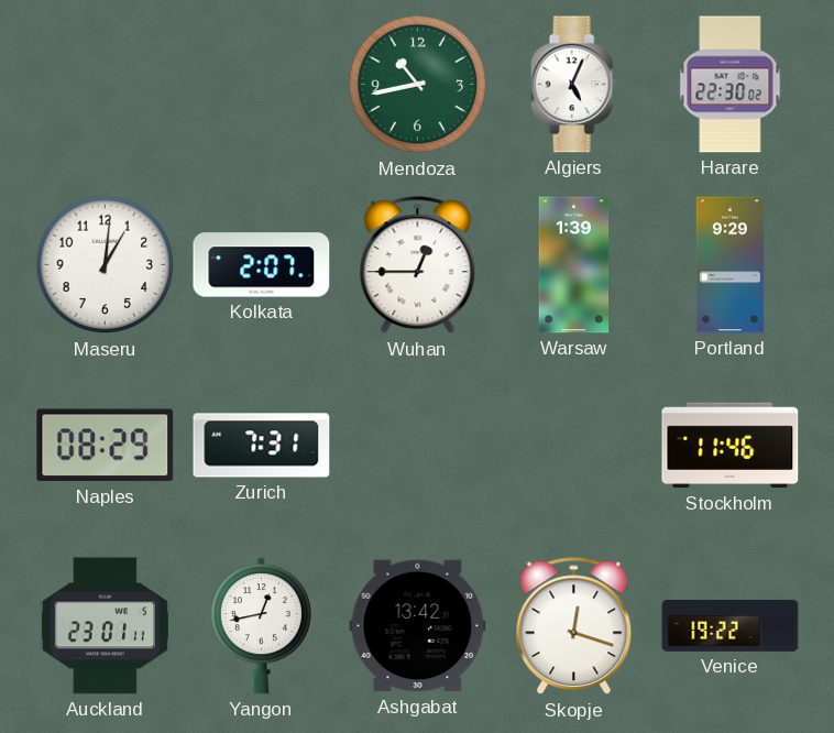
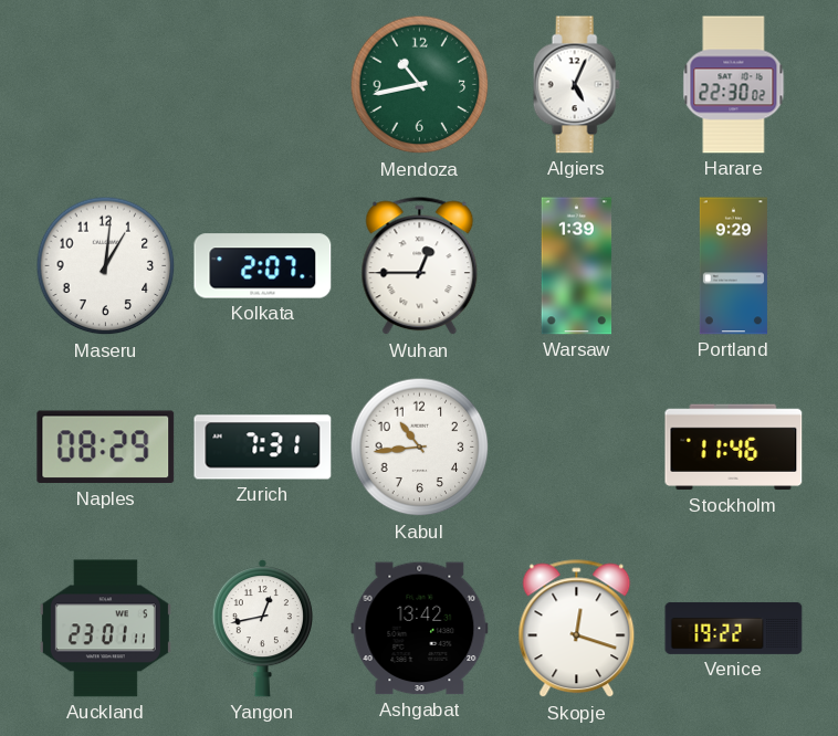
Kabul: none -> 10:44
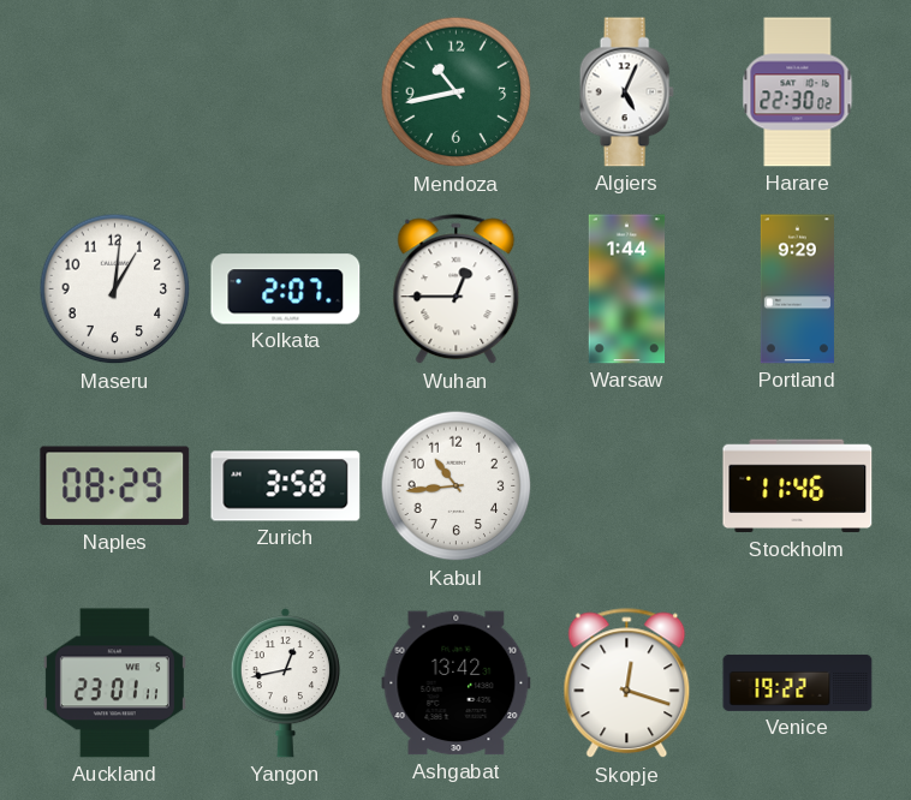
Warsaw: 1:39 -> 1:44
Zurich: 7:31 -> 3:58
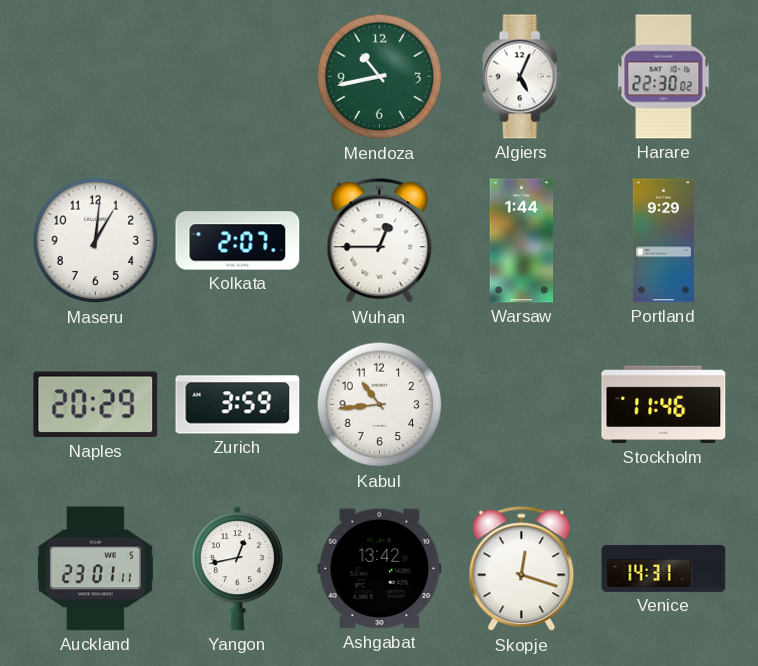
Naples: 08:29 -> 20:29
Zurich: 3:58 -> 3:59
Venice: 19:22 -> 14:31
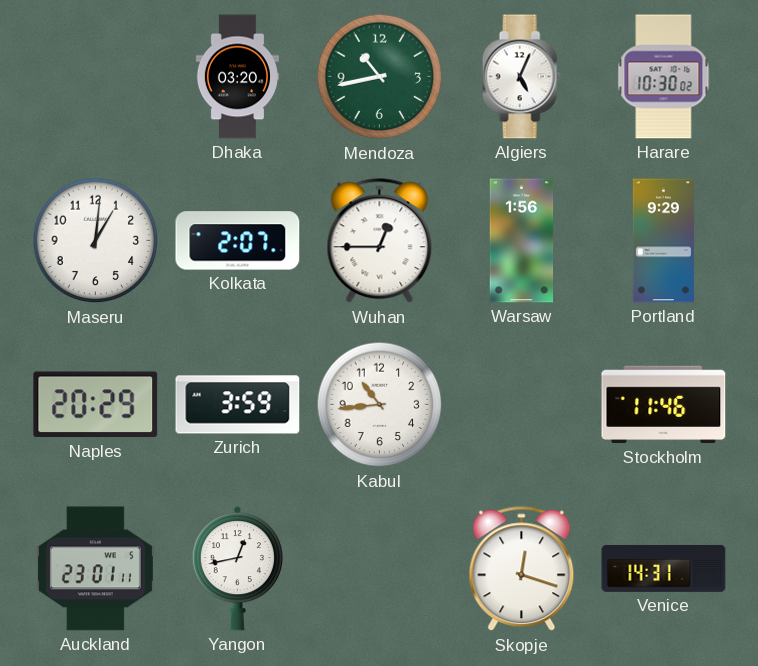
Dhaka: none -> 03:20
Harare: 22:30 -> 10:30
Warsaw: 1:44 -> 1:56
Ashgabat: 13:42 -> none
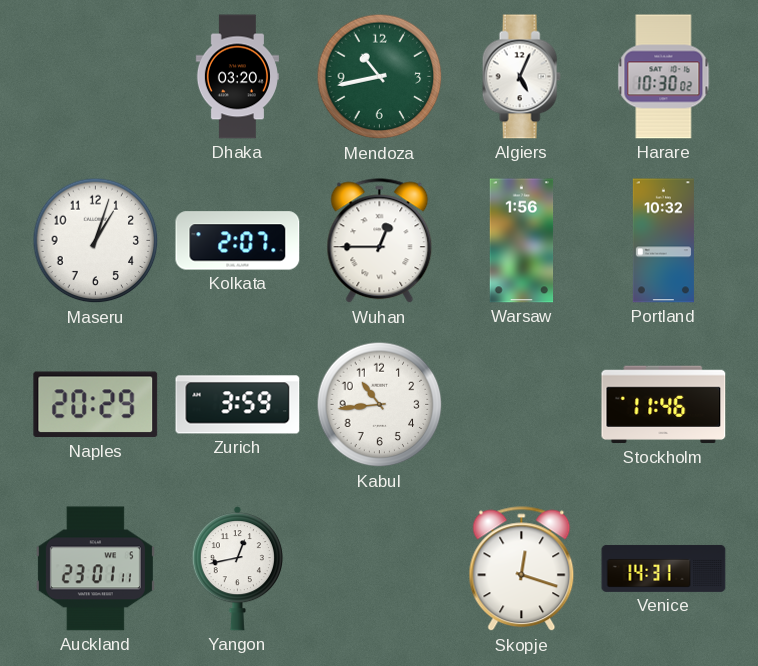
Maseru: 1:01 -> 1:03
Portland: 9:29 -> 10:32
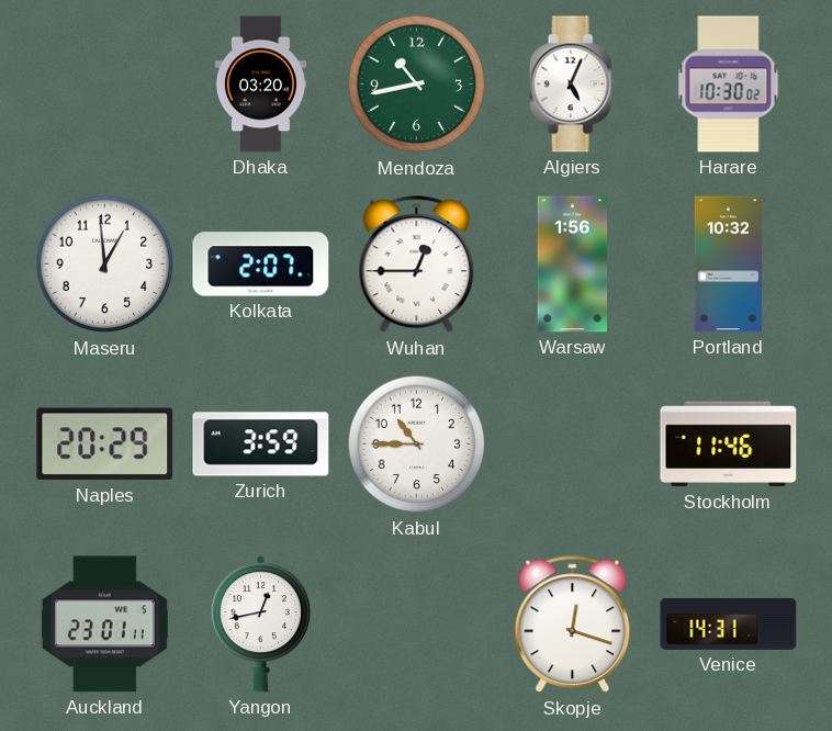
Maseru: 1:03 -> 12:59
Kabul: 10:44 -> 10:45
